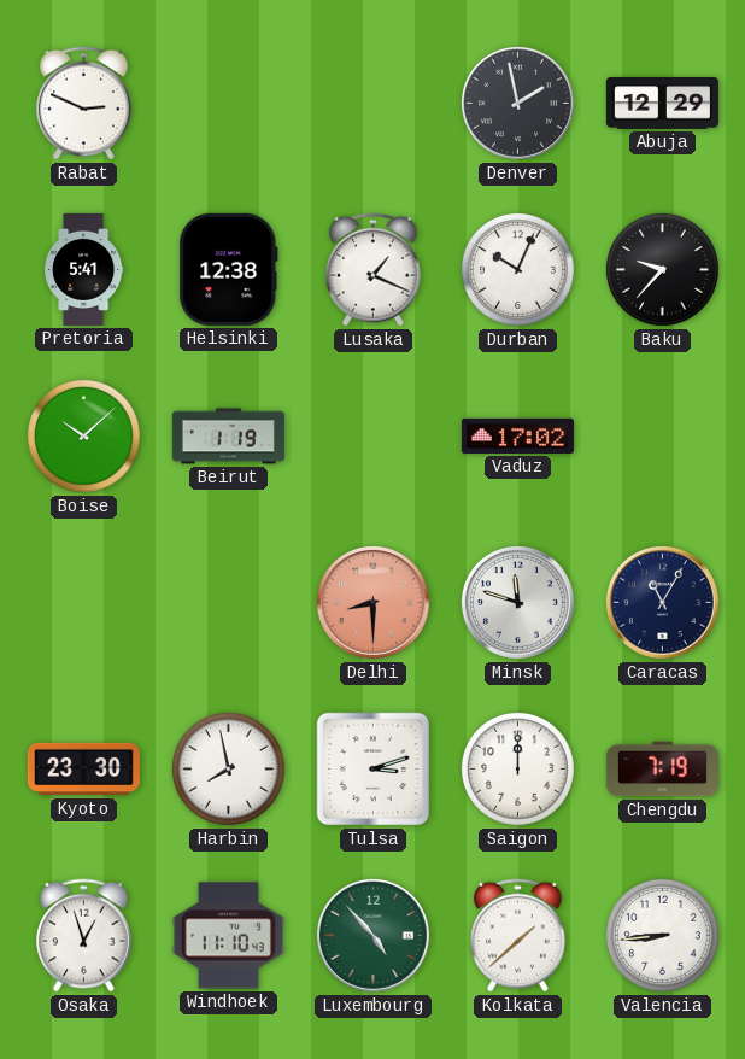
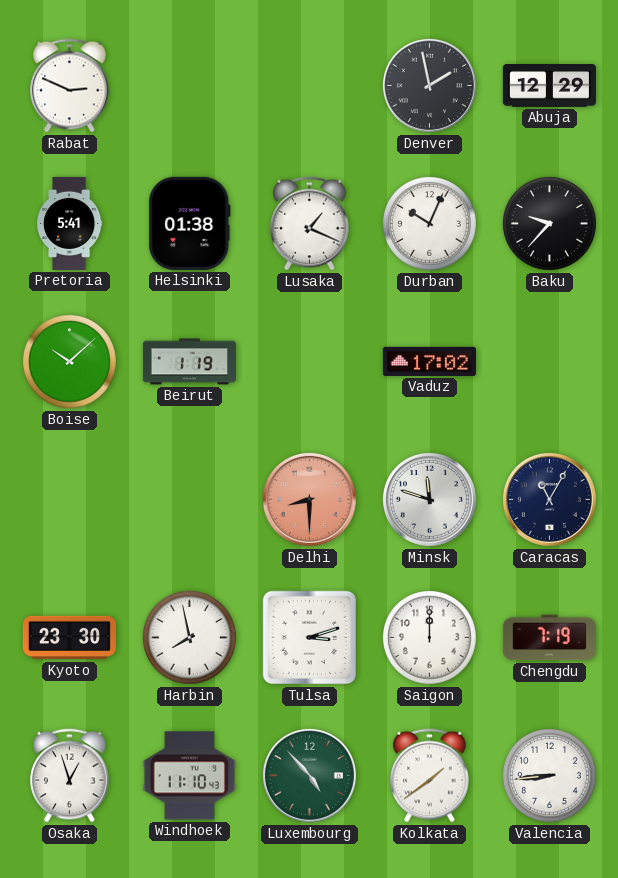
Helsinki: 12:38 -> 01:38
Kolkata: 1:38 -> 1:39
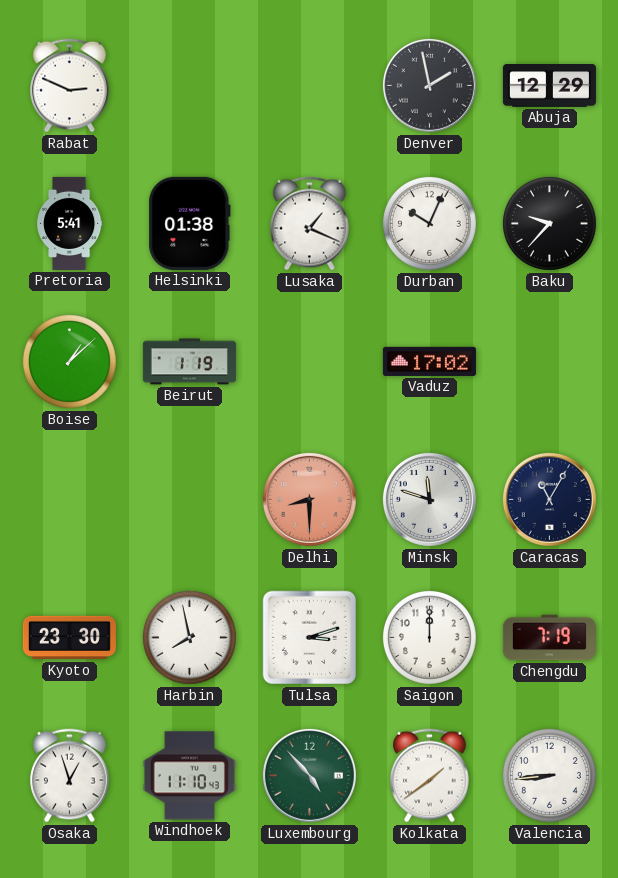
Boise: 10:08 -> 1:08
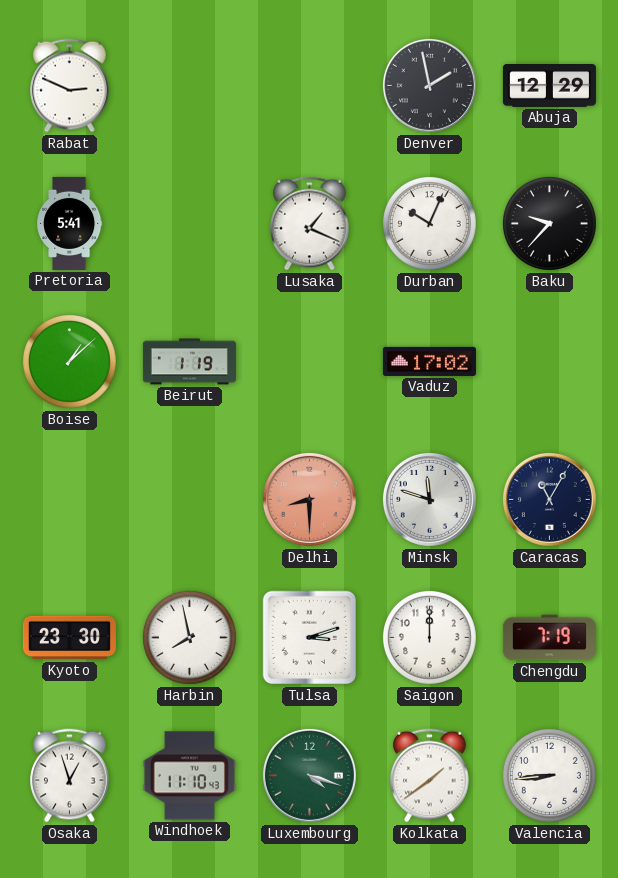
Helsinki: 01:38 -> none
Luxembourg: 4:53 -> 4:18
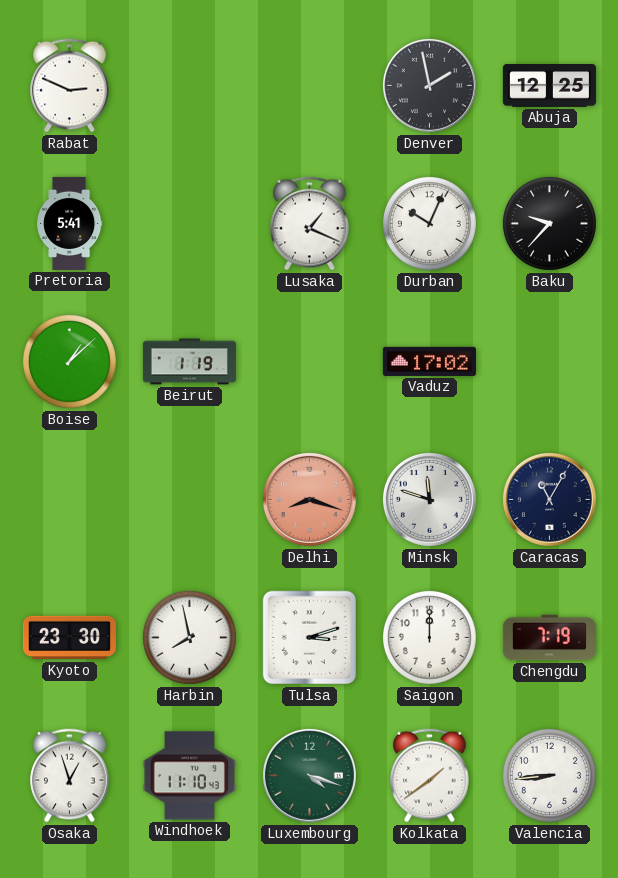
Abuja: 12:29 -> 12:25
Delhi: 8:30 -> 8:18
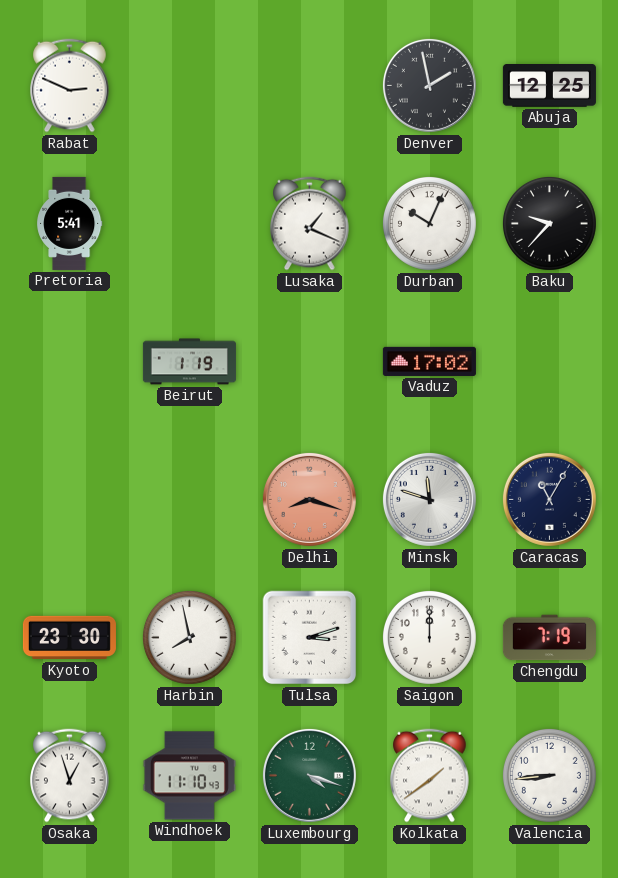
Boise: 1:08 -> none
